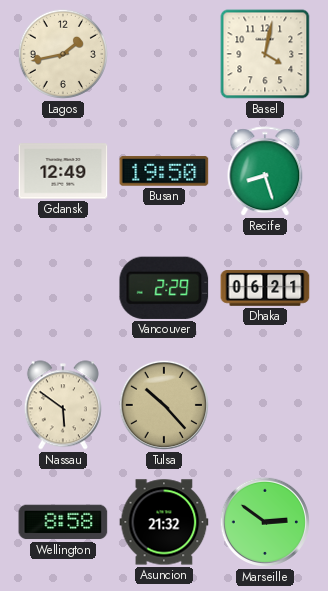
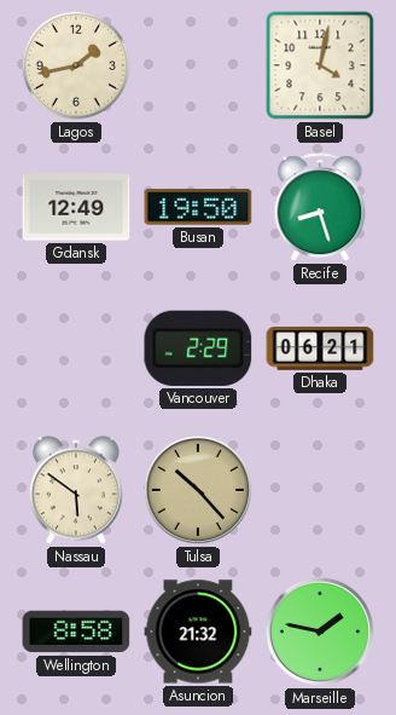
Marseille: 2:51 -> 1:47
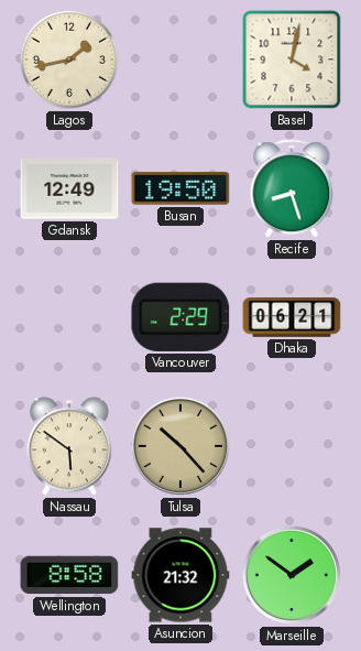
Marseille: 1:47 -> 1:51
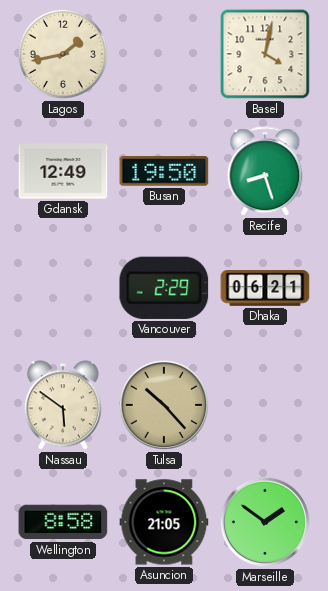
Asuncion: 21:32 -> 21:05
